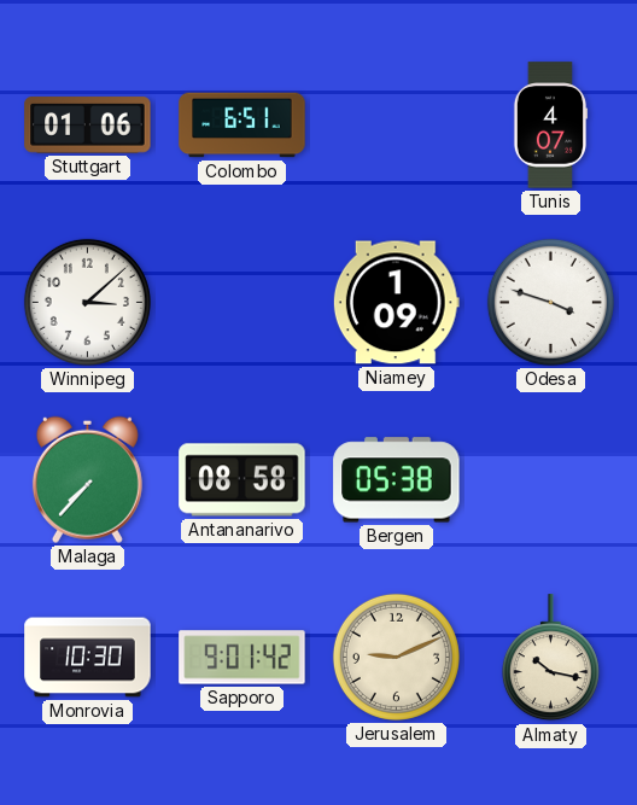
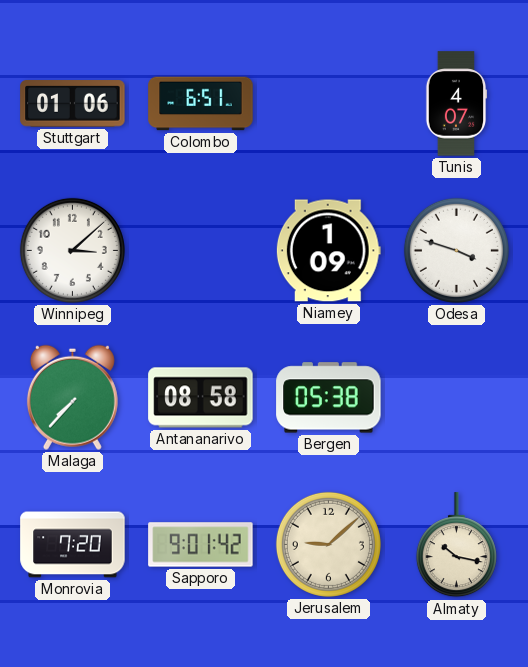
Monrovia: 10:30 -> 7:20
Jerusalem: 9:11 -> 9:08
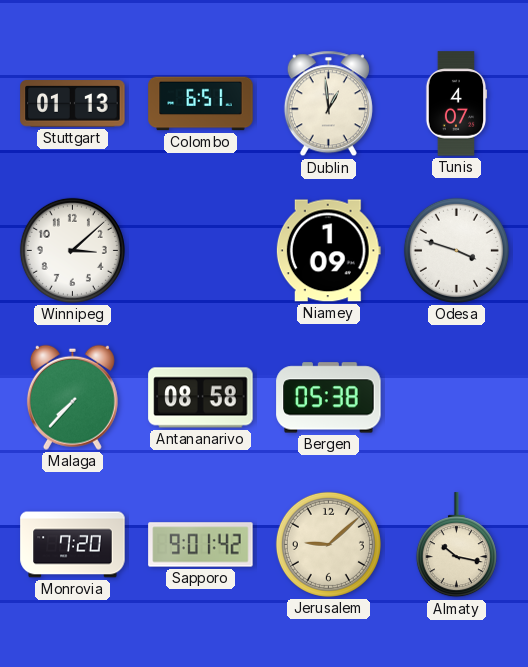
Stuttgart: 01:06 -> 01:13
Dublin: none -> 12:59
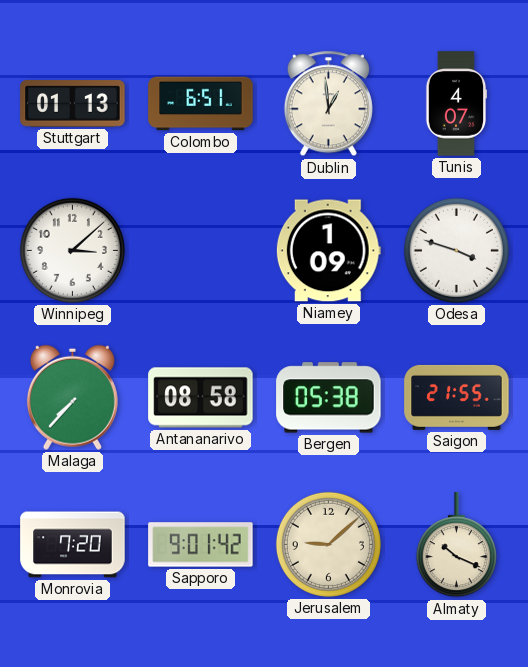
Saigon: none -> 21:55
Almaty: 10:17 -> 10:19
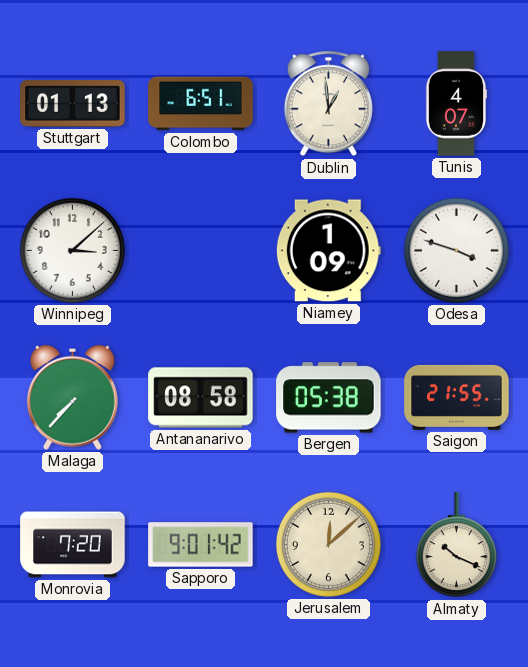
Jerusalem: 9:08 -> 12:08
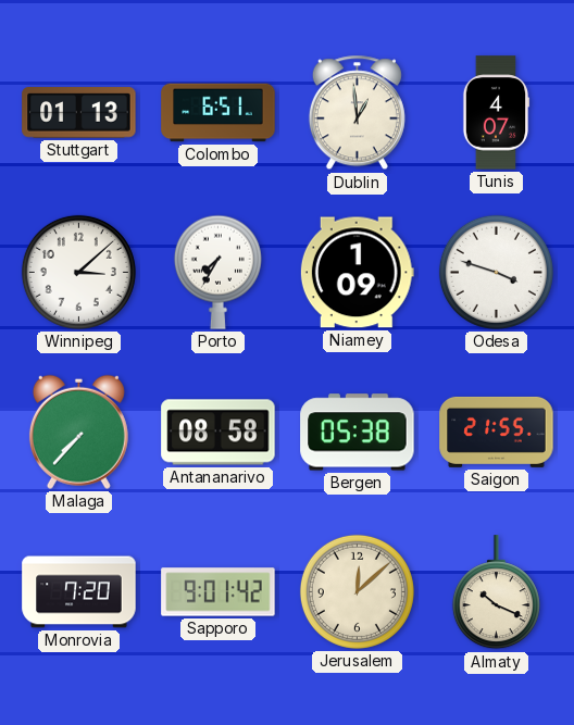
Porto: none -> 7:35
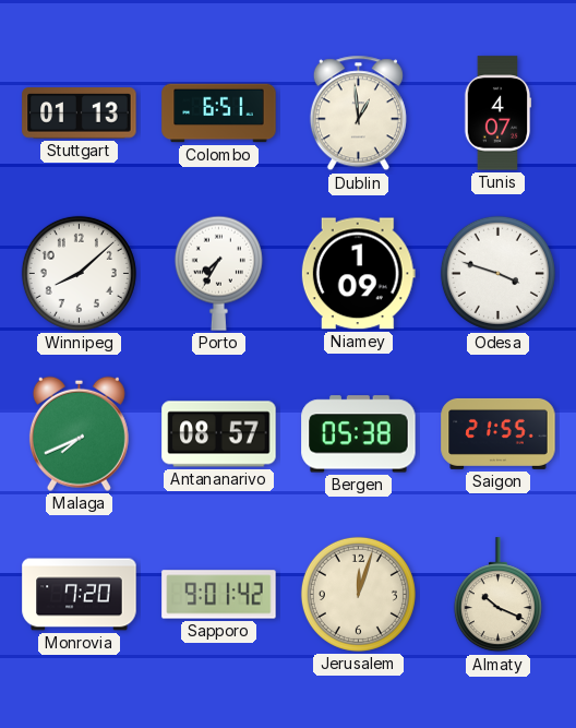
Winnipeg: 3:08 -> 8:08
Malaga: 7:37 -> 7:41
Antananarivo: 08:58 -> 08:57
Jerusalem: 12:08 -> 12:03
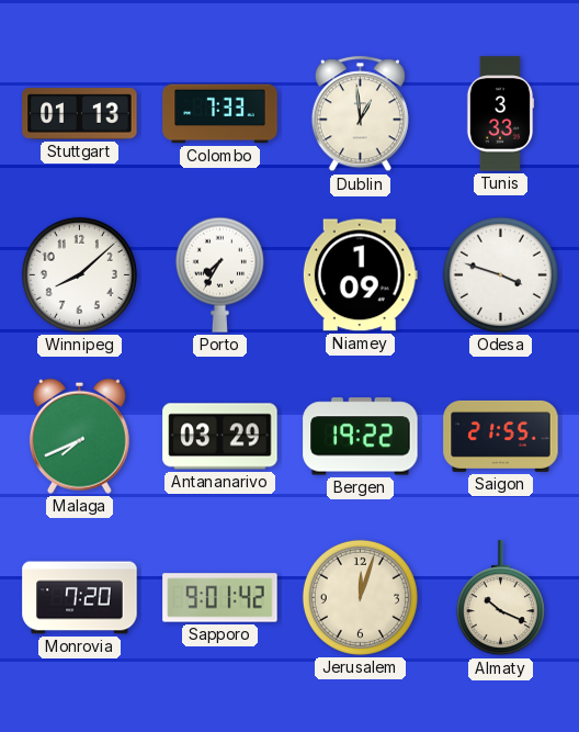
Colombo: 6:51 -> 7:33
Tunis: 4:07 -> 3:33
Antananarivo: 08:57 -> 03:29
Bergen: 05:38 -> 19:22
